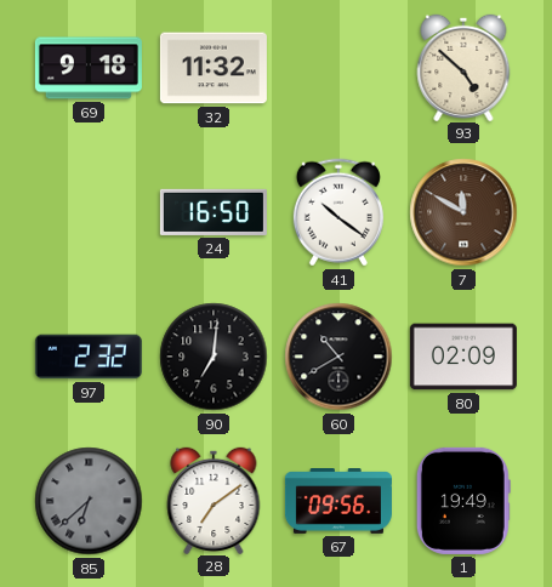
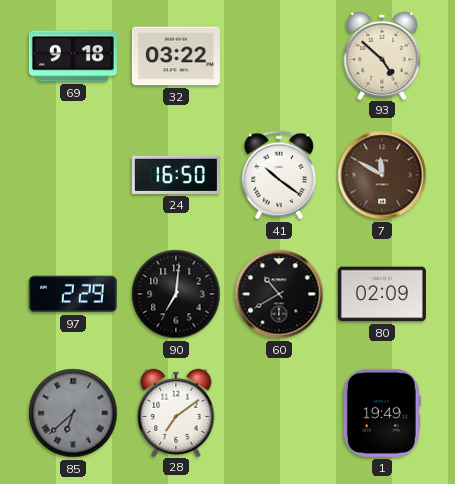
32: 11:32 -> 03:22
97: 2:32 -> 2:29
67: 09:56 -> none
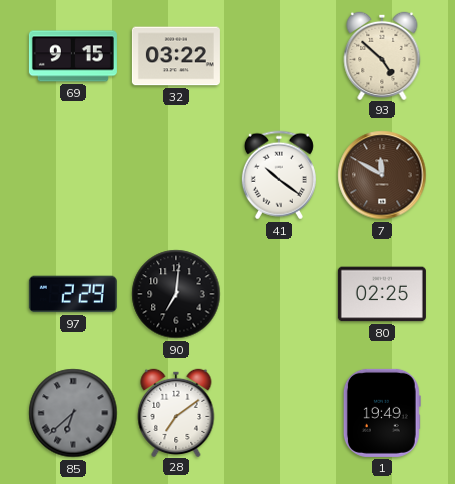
69: 9:18 -> 9:15
24: 16:50 -> none
60: 10:40 -> none
80: 02:09 -> 02:25
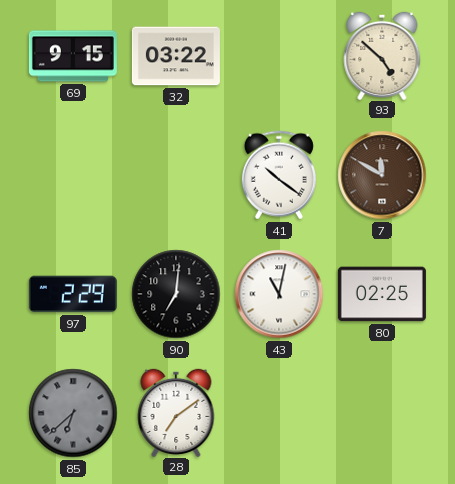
43: none -> 11:02
1: 19:49 -> none
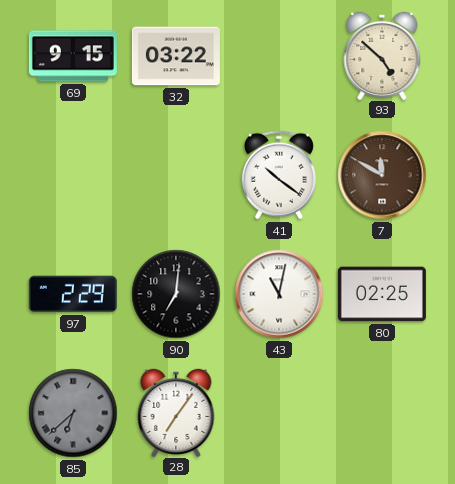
28: 7:09 -> 7:06
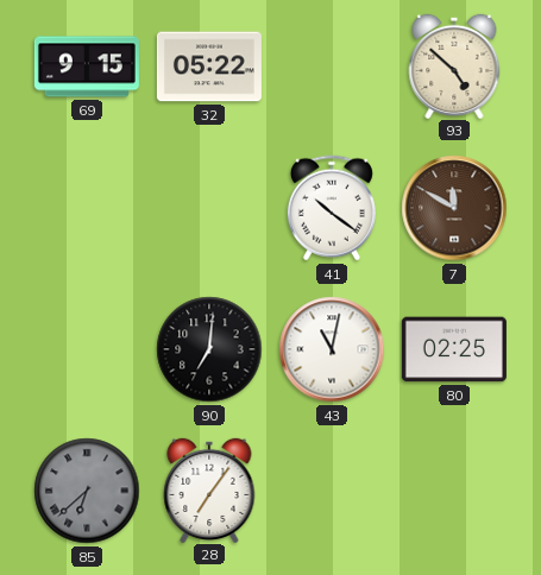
32: 03:22 -> 05:22
97: 2:29 -> none
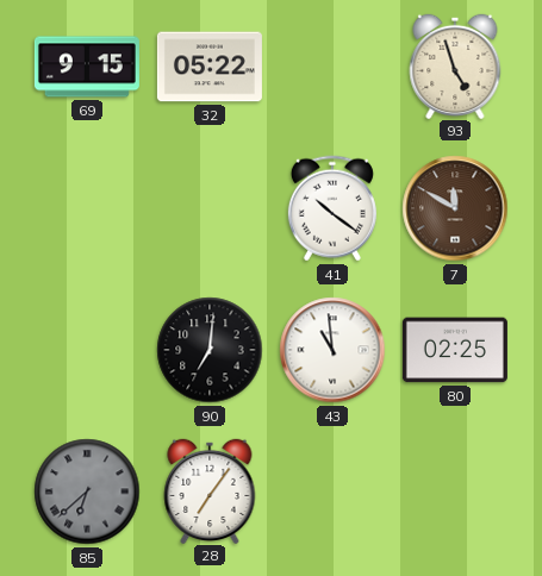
93: 4:52 -> 4:57
43: 11:02 -> 10:59
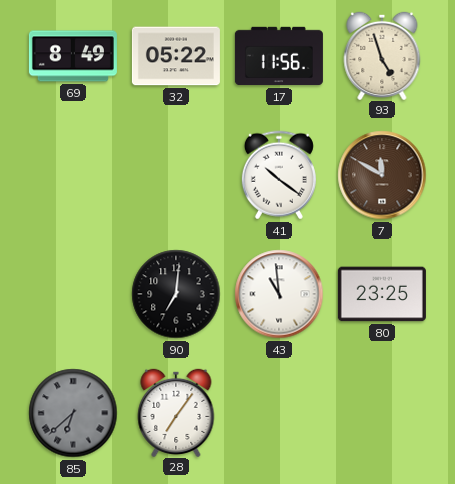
69: 9:15 -> 8:49
17: none -> 11:56
80: 02:25 -> 23:25
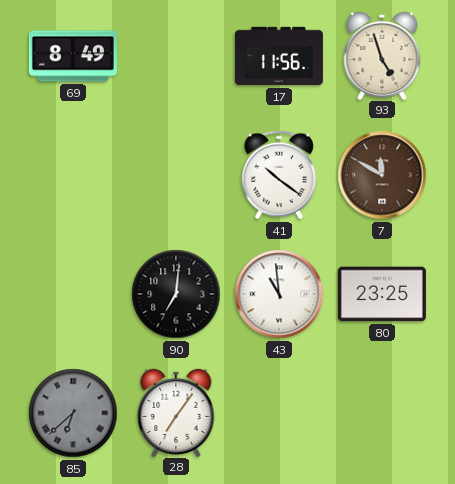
32: 05:22 -> none
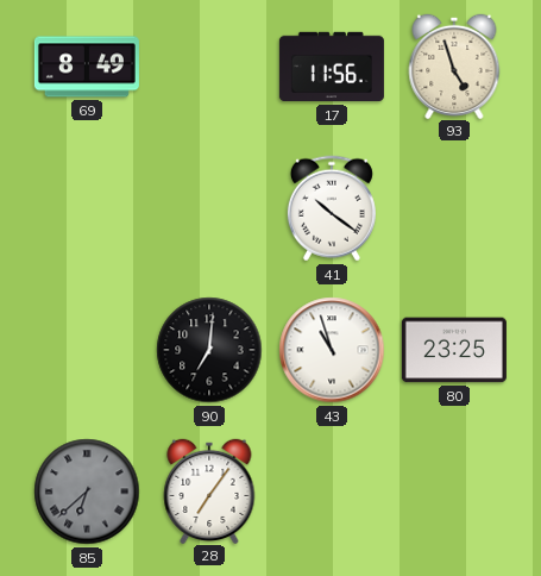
7: 11:50 -> none
43: 10:59 -> 10:57
